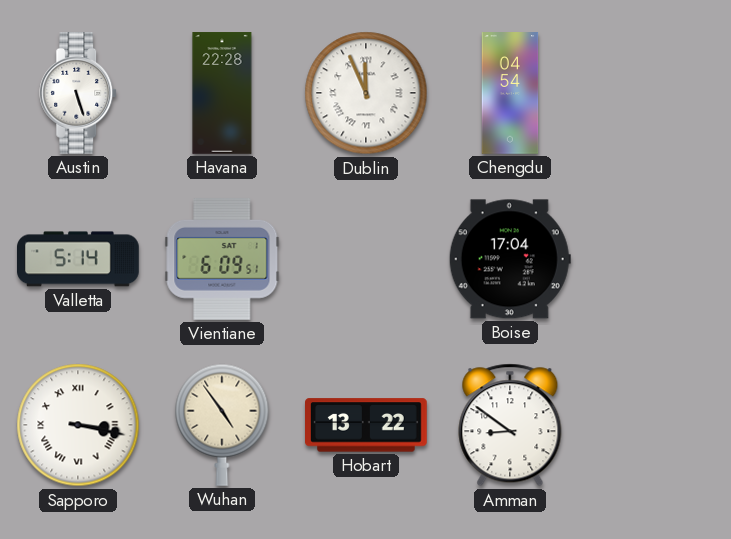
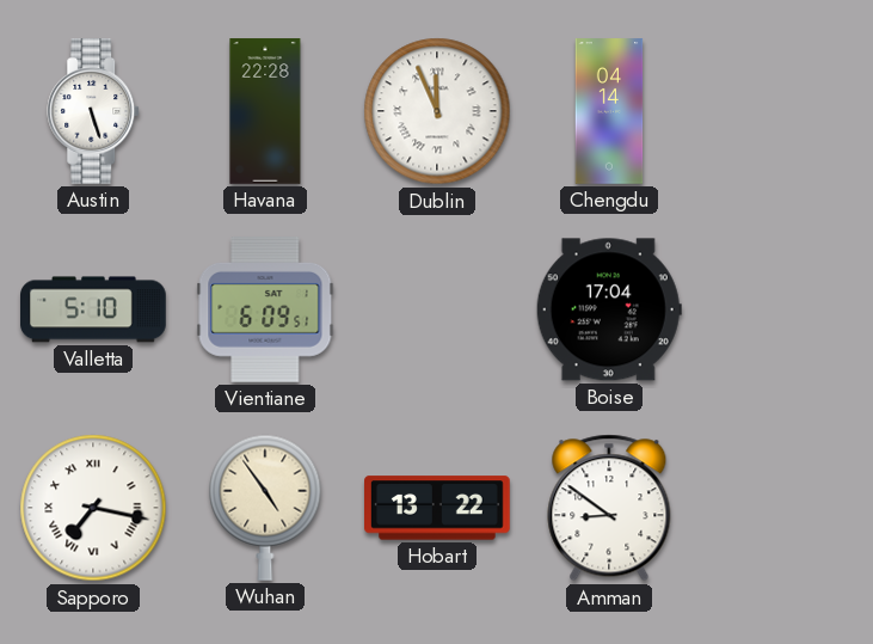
Chengdu: 04:54 -> 04:14
Valletta: 5:14 -> 5:10
Sapporo: 3:17 -> 7:17
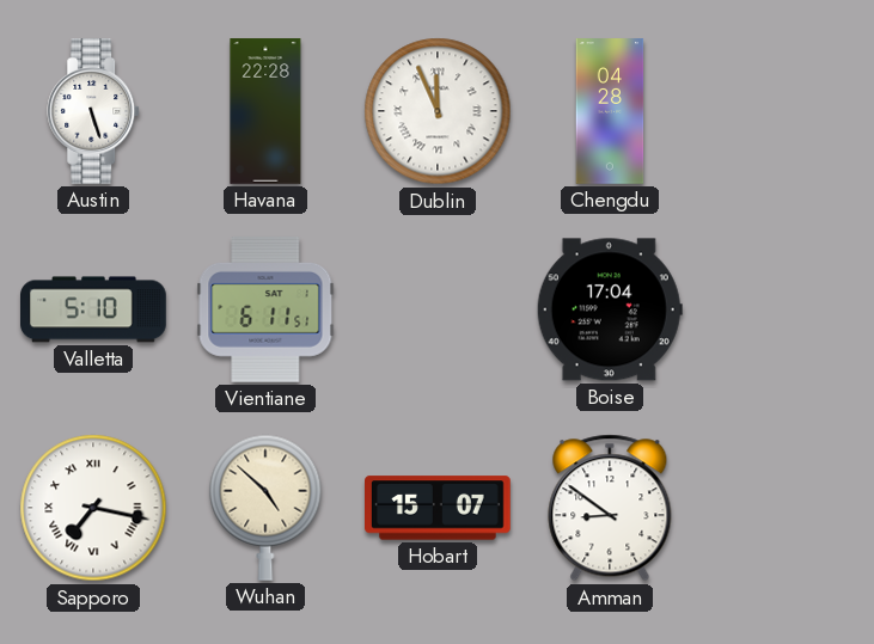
Chengdu: 04:14 -> 04:28
Vientiane: 6:09 -> 6:11
Wuhan: 4:54 -> 4:52
Hobart: 13:22 -> 15:07
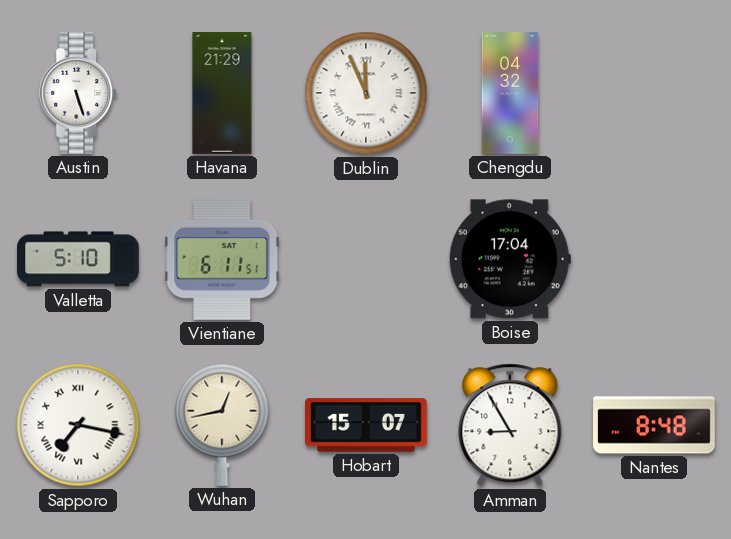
Havana: 22:28 -> 21:29
Chengdu: 04:28 -> 04:32
Wuhan: 4:52 -> 12:43
Amman: 8:51 -> 8:55
Nantes: none -> 8:48
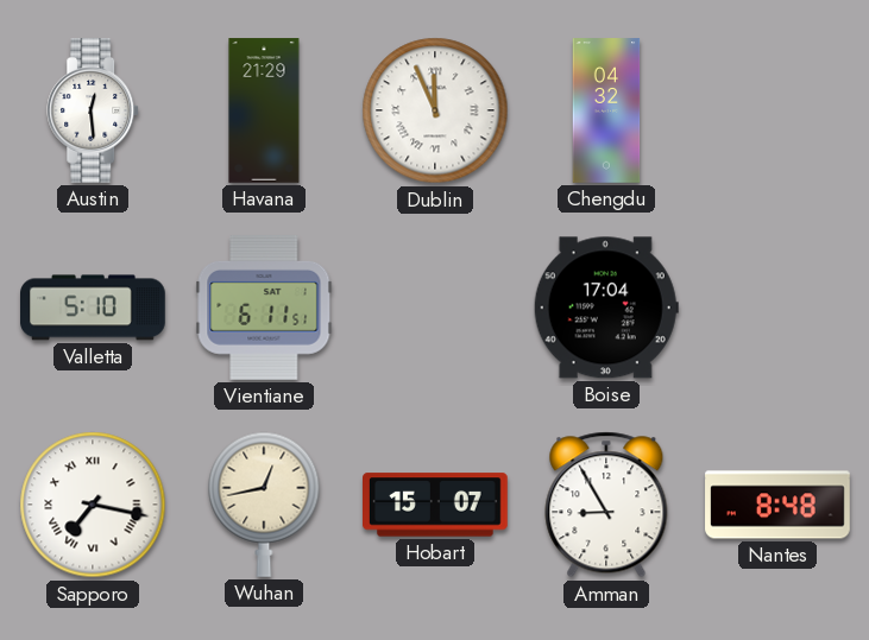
Austin: 5:27 -> 12:29
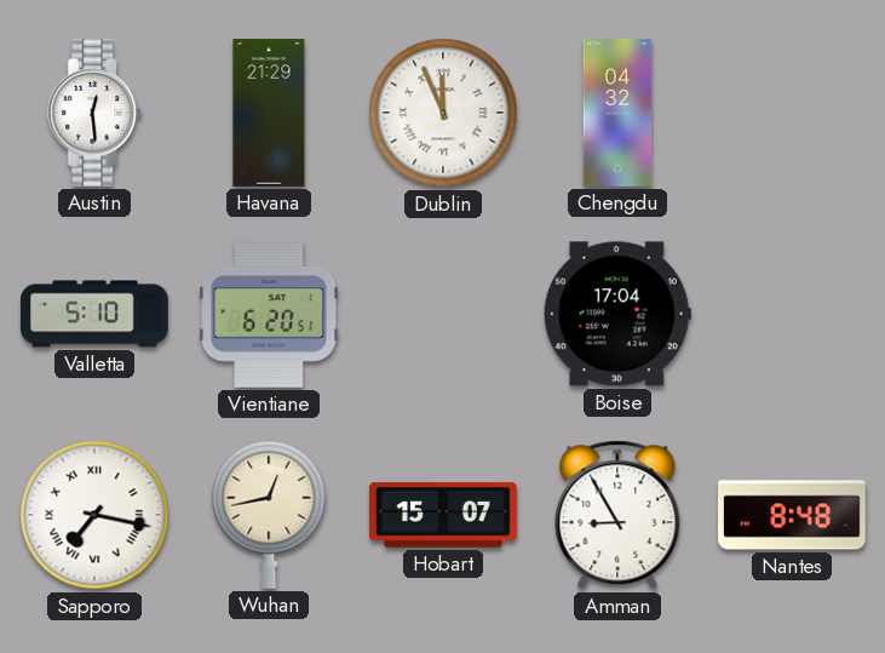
Vientiane: 6:11 -> 6:20
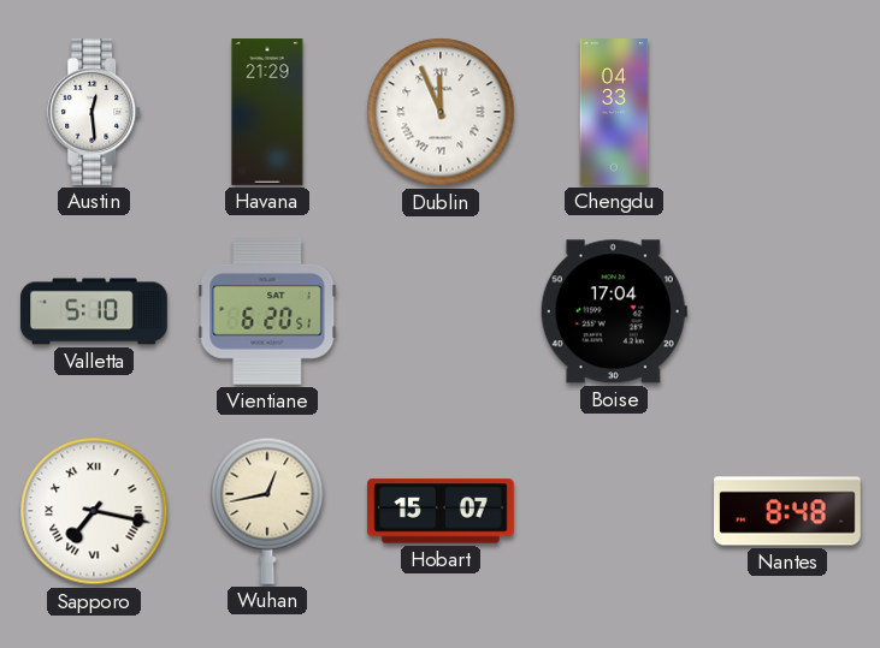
Chengdu: 04:32 -> 04:33
Amman: 8:55 -> none
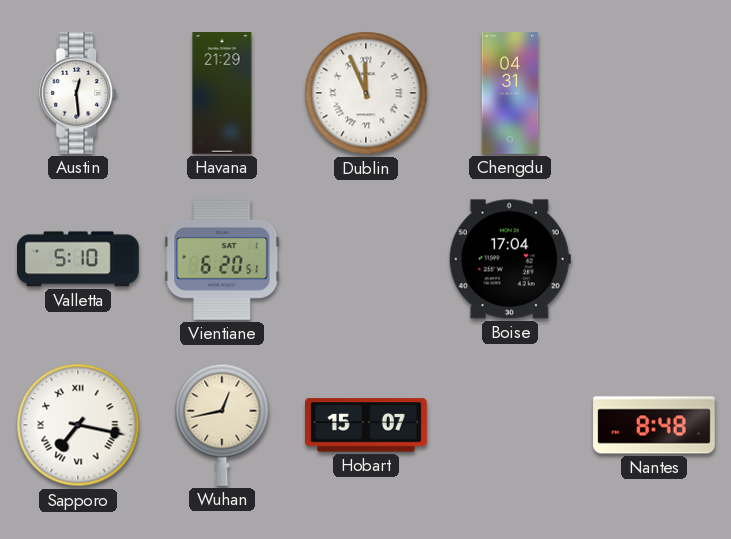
Chengdu: 04:33 -> 04:31
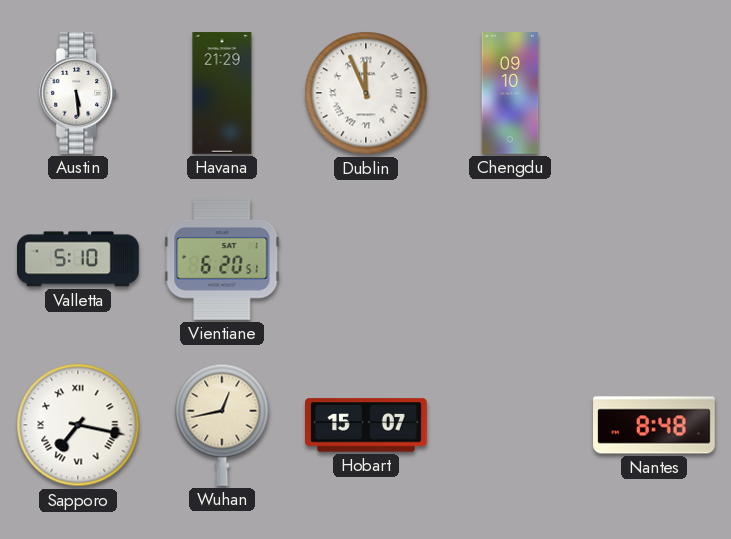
Austin: 12:29 -> 5:29
Chengdu: 04:31 -> 09:10
Boise: 17:04 -> none
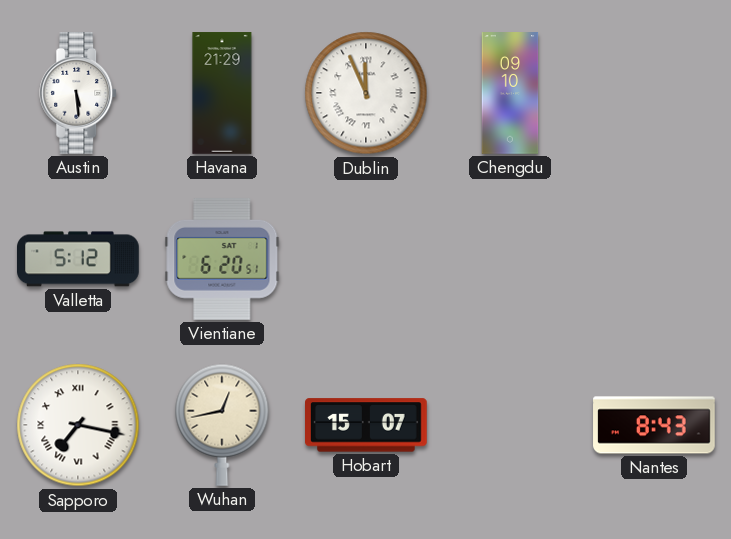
Valletta: 5:10 -> 5:12
Nantes: 8:48 -> 8:43
